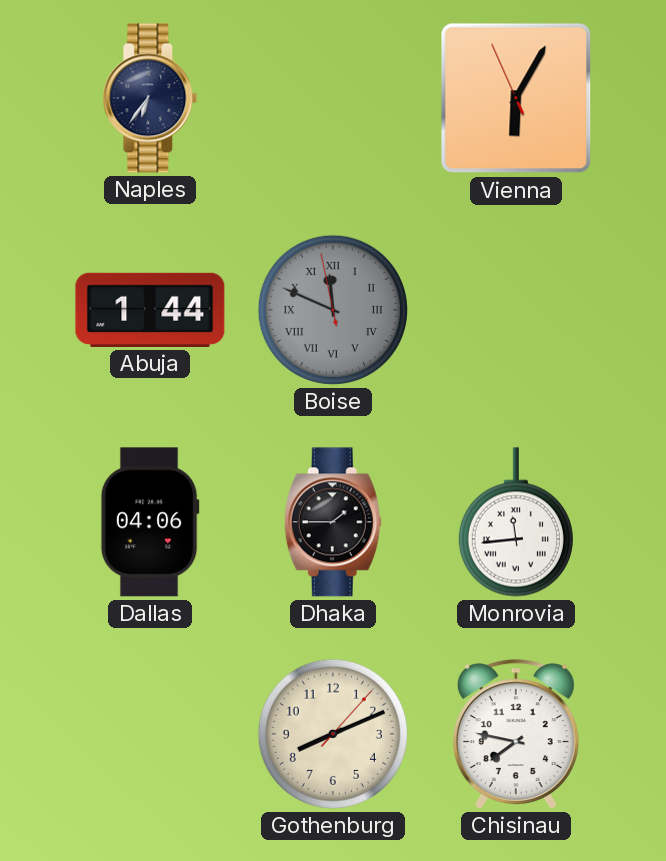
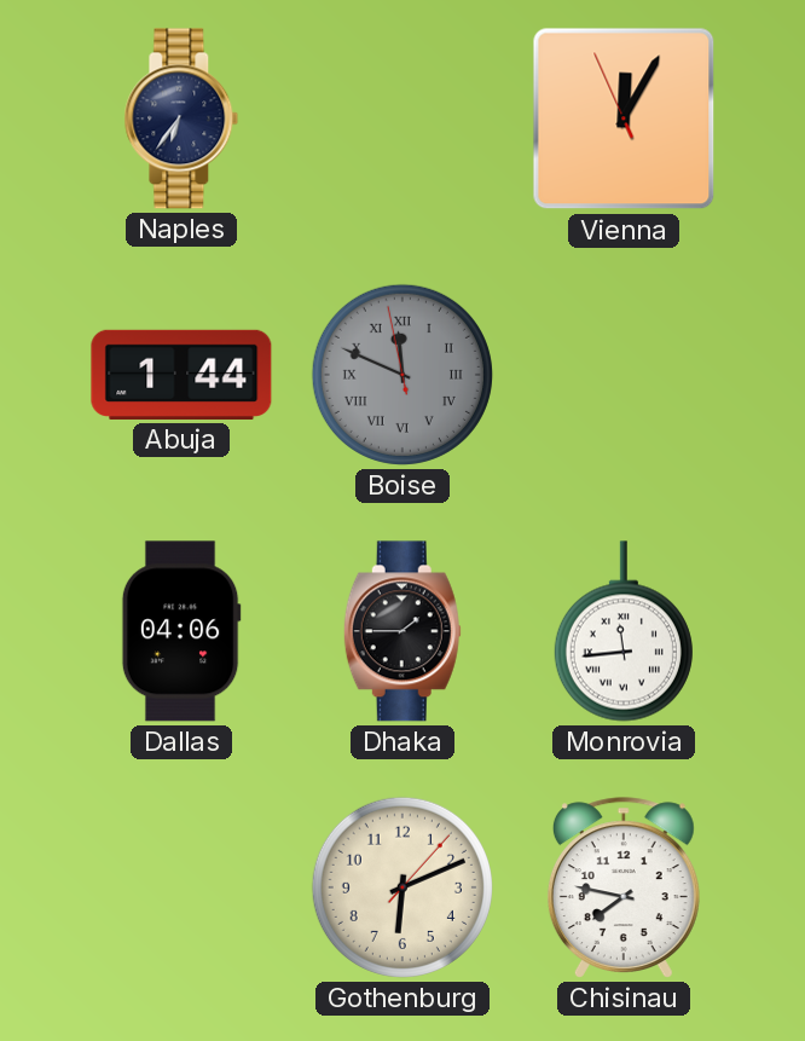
Vienna: 6:04 -> 12:04
Gothenburg: 8:11 -> 6:11
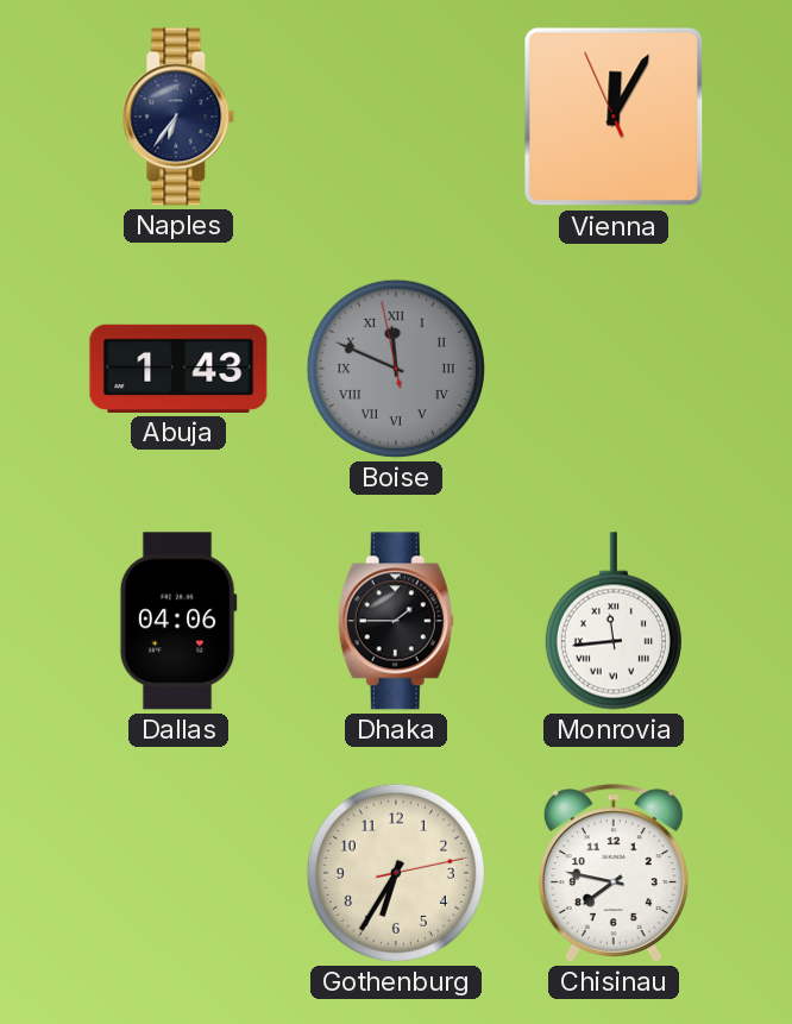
Abuja: 1:44 -> 1:43
Gothenburg: 6:11 -> 6:35
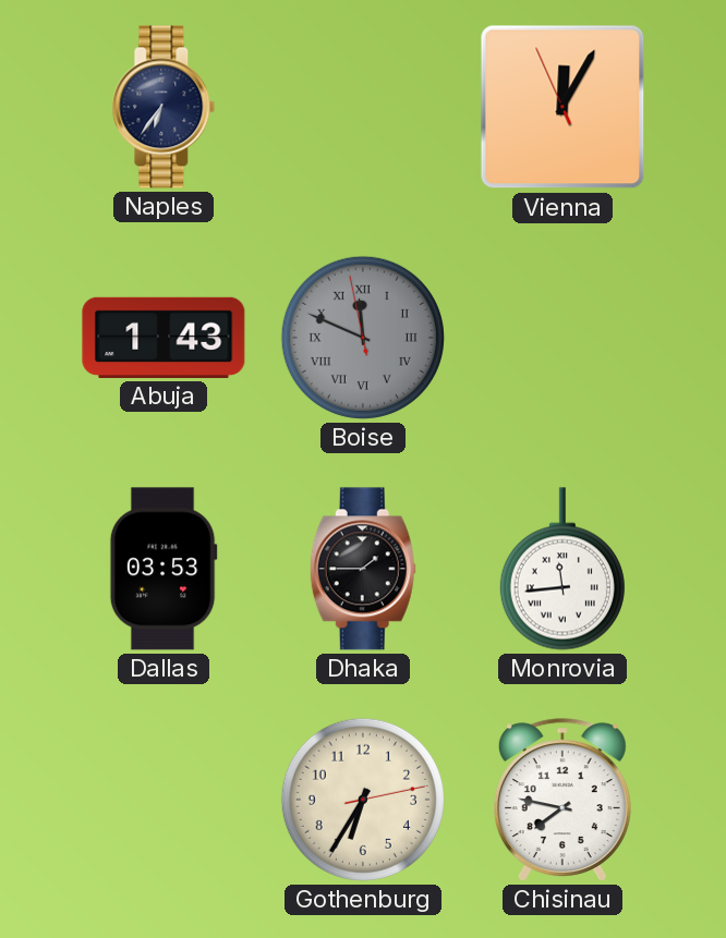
Dallas: 04:06 -> 03:53
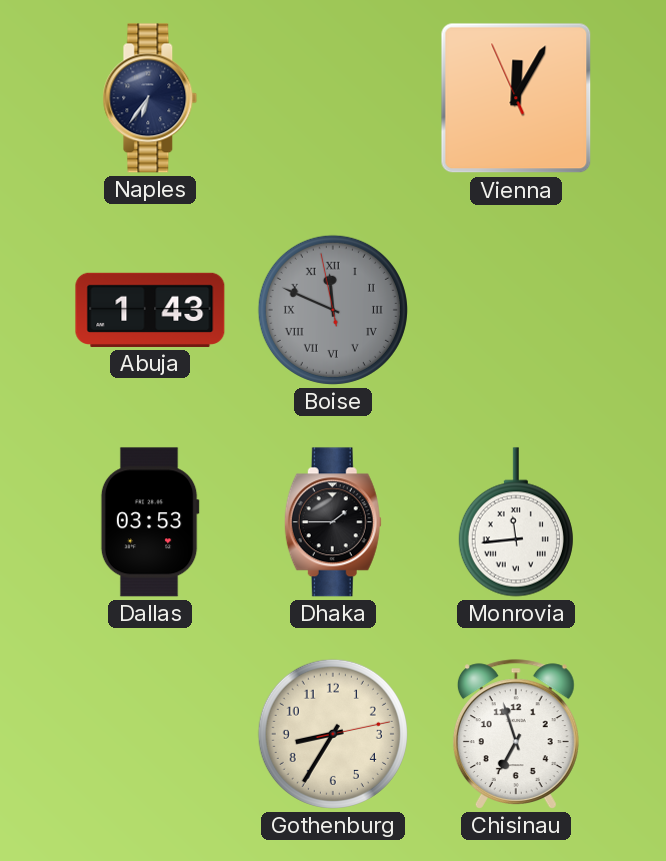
Gothenburg: 6:35 -> 8:35
Chisinau: 7:47 -> 6:57
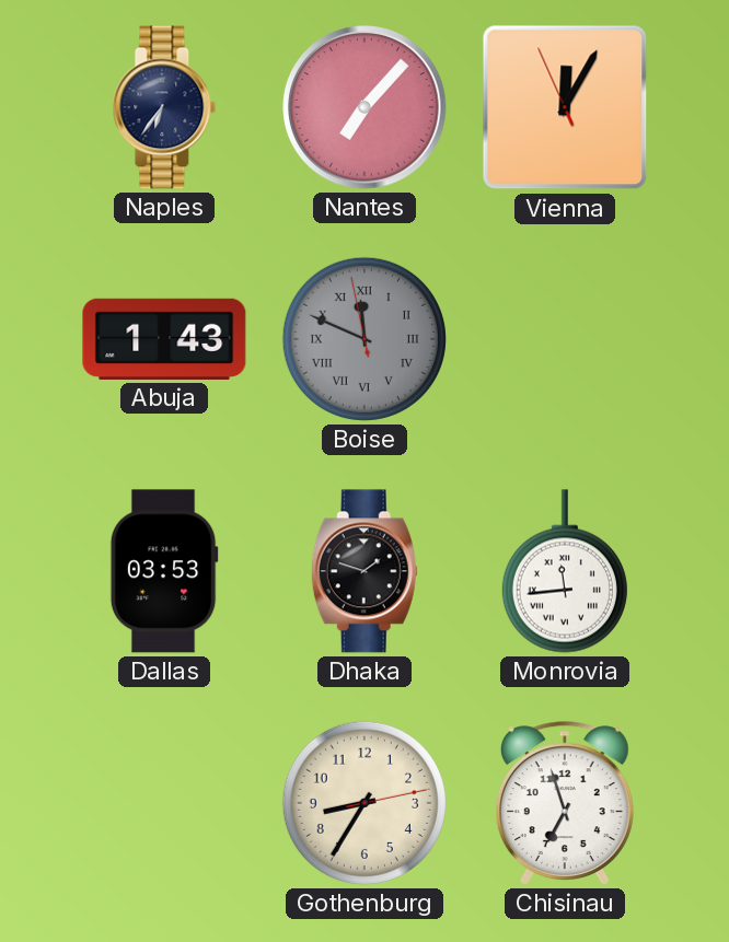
Nantes: none -> 7:07
Dhaka: 1:45 -> 1:48
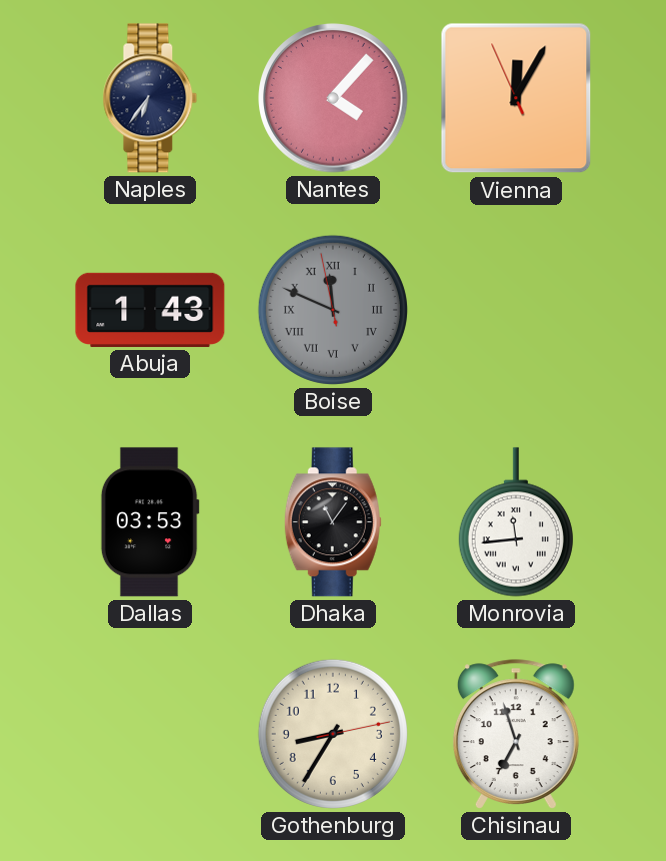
Nantes: 7:07 -> 4:07
Dhaka: 1:48 -> 11:06
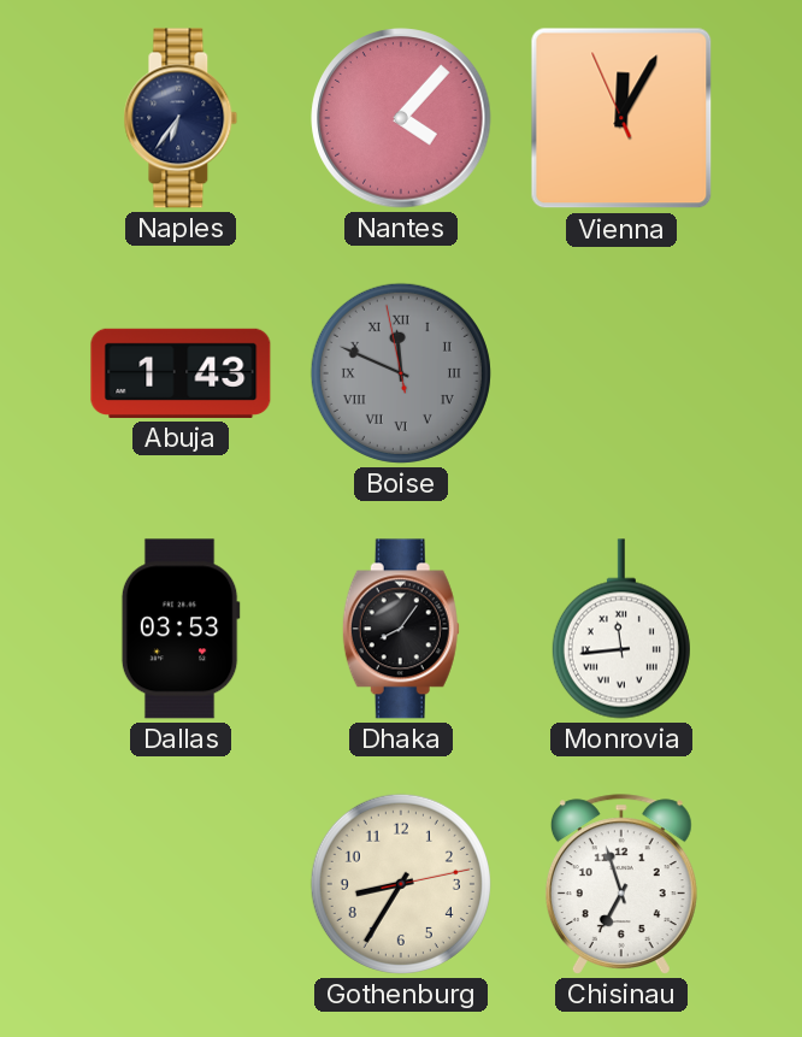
Dhaka: 11:06 -> 8:06
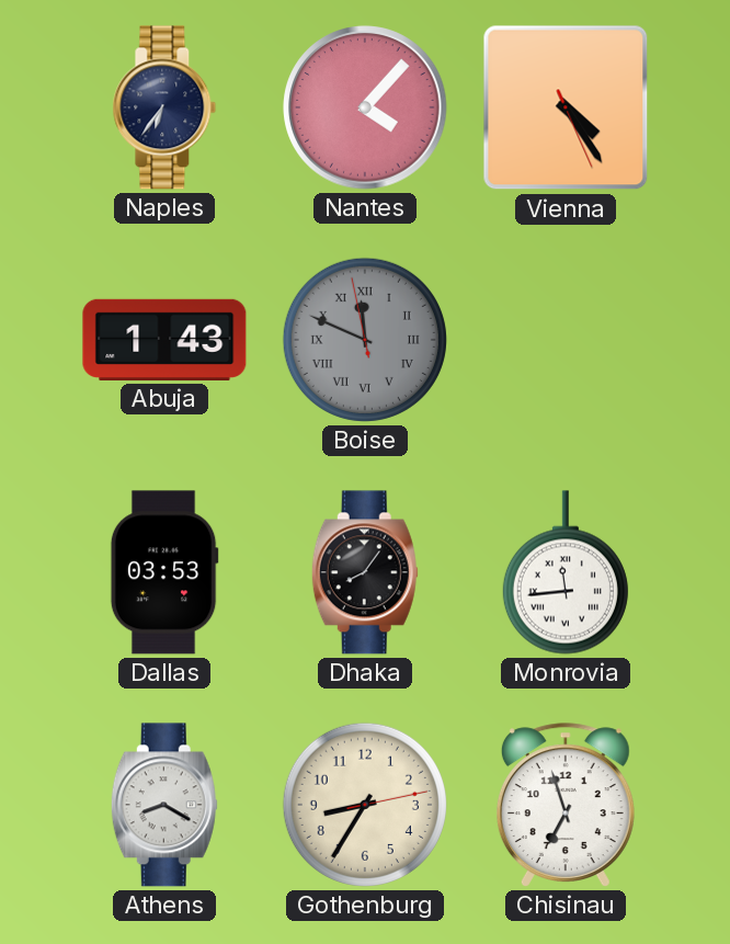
Vienna: 12:04 -> 4:24
Athens: none -> 8:20
